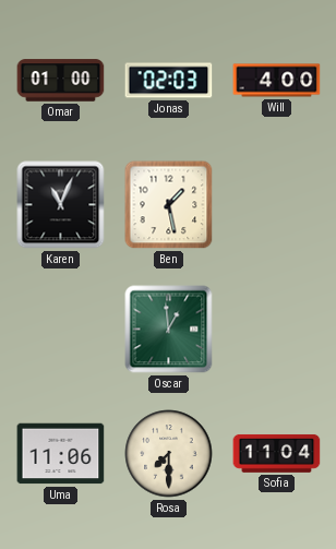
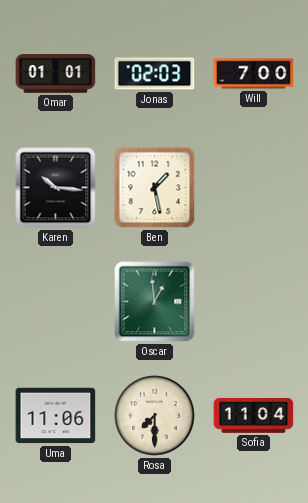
Omar: 01:00 -> 01:01
Will: 4:00 -> 7:00
Karen: 11:04 -> 10:16
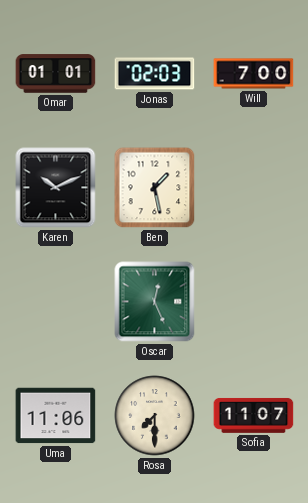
Karen: 10:16 -> 10:11
Oscar: 12:59 -> 12:26
Sofia: 11:04 -> 11:07
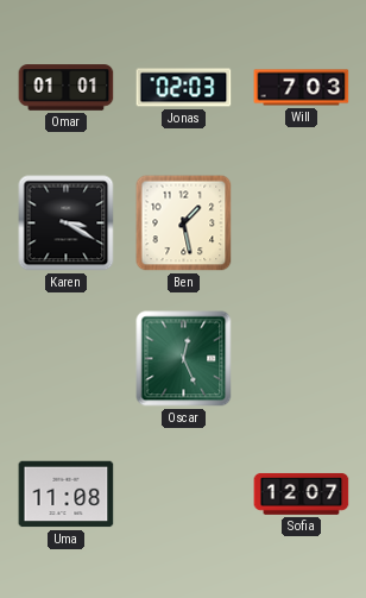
Will: 7:00 -> 7:03
Karen: 10:11 -> 3:20
Uma: 11:06 -> 11:08
Rosa: 7:30 -> none
Sofia: 11:07 -> 12:07
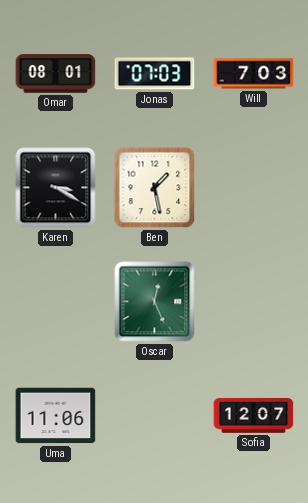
Omar: 01:01 -> 08:01
Jonas: 02:03 -> 07:03
Uma: 11:08 -> 11:06
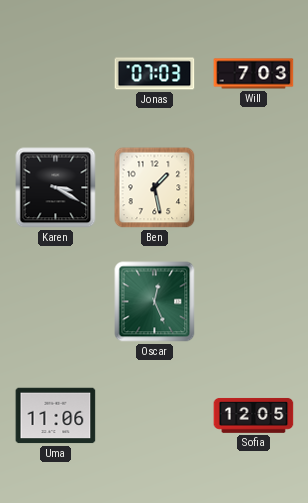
Omar: 08:01 -> none
Sofia: 12:07 -> 12:05
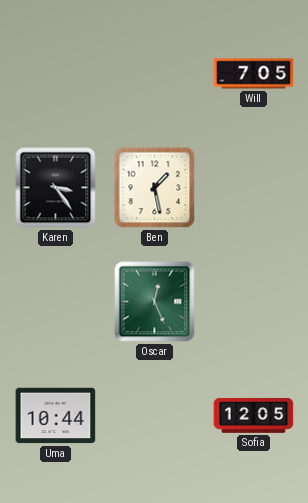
Jonas: 07:03 -> none
Will: 7:03 -> 7:05
Karen: 3:20 -> 3:24
Uma: 11:06 -> 10:44
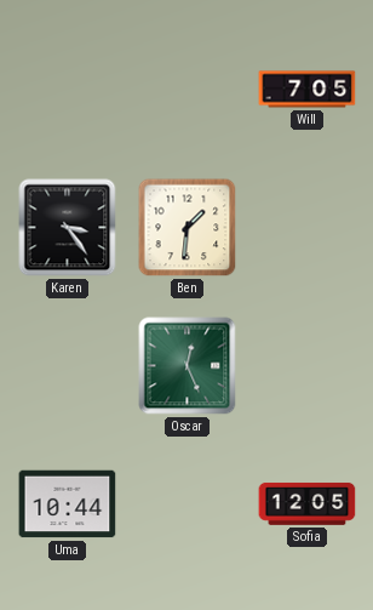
Ben: 1:28 -> 1:31
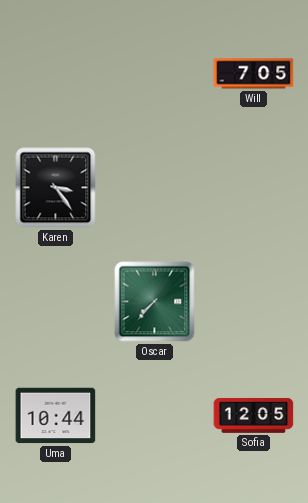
Ben: 1:31 -> none
Oscar: 12:26 -> 7:37
